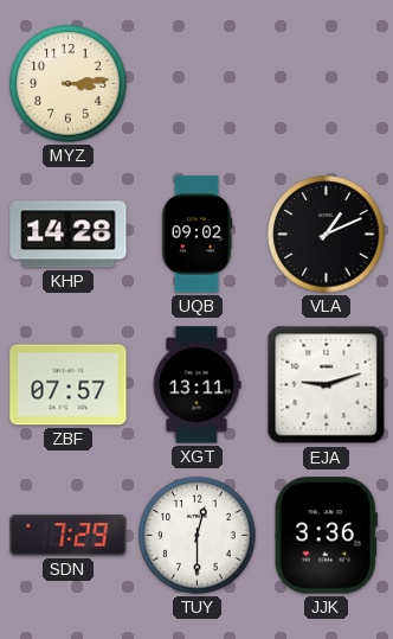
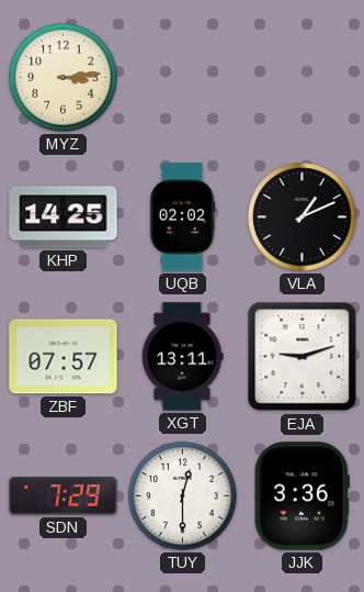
KHP: 14:28 -> 14:25
UQB: 09:02 -> 02:02
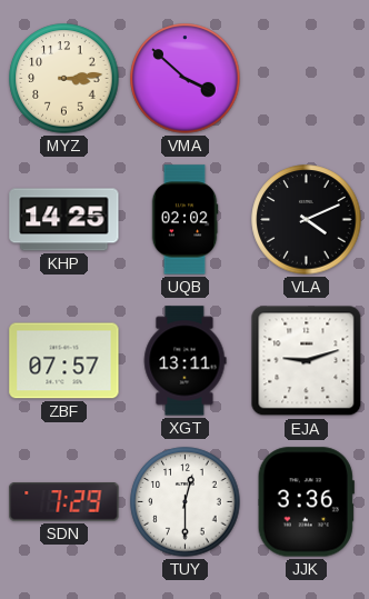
VMA: none -> 3:52
VLA: 1:11 -> 4:11
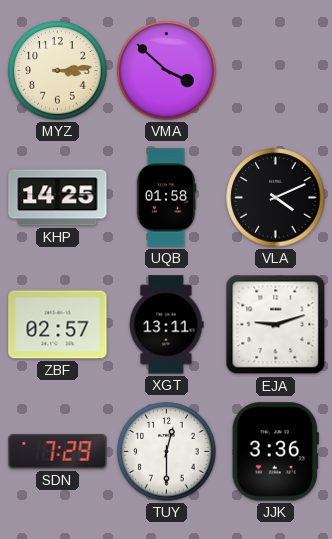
UQB: 02:02 -> 01:58
ZBF: 07:57 -> 02:57
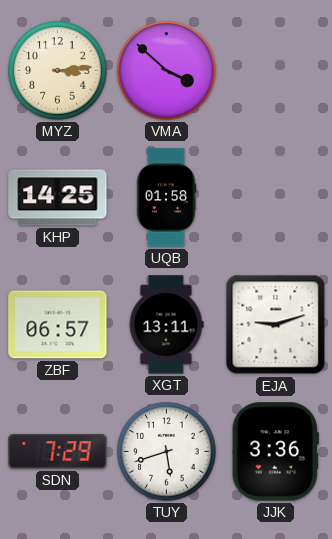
VLA: 4:11 -> none
ZBF: 02:57 -> 06:57
TUY: 12:30 -> 5:42
